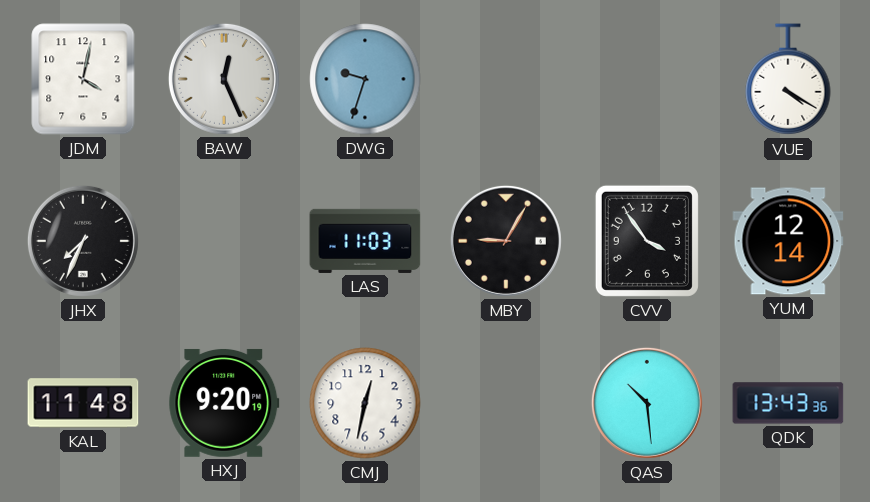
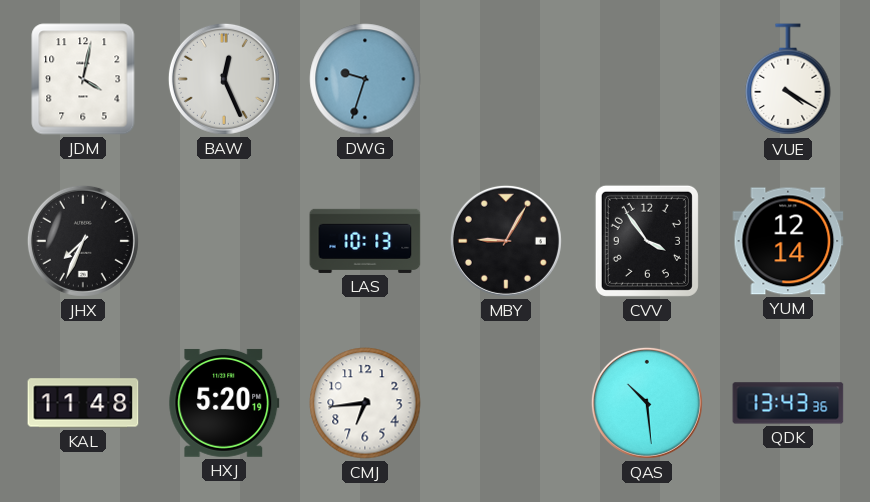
LAS: 11:03 -> 10:13
HXJ: 9:20 -> 5:20
CMJ: 12:32 -> 6:44
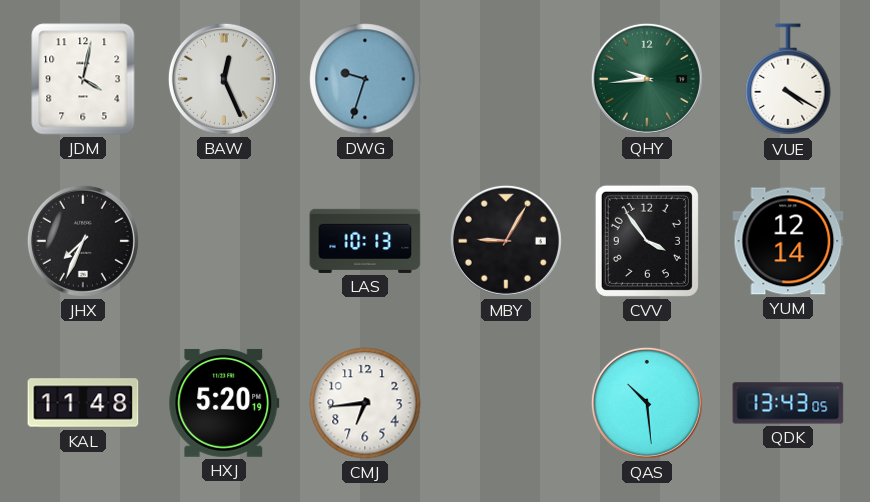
QHY: none -> 9:44
QDK: 13:43:36 -> 13:43:05
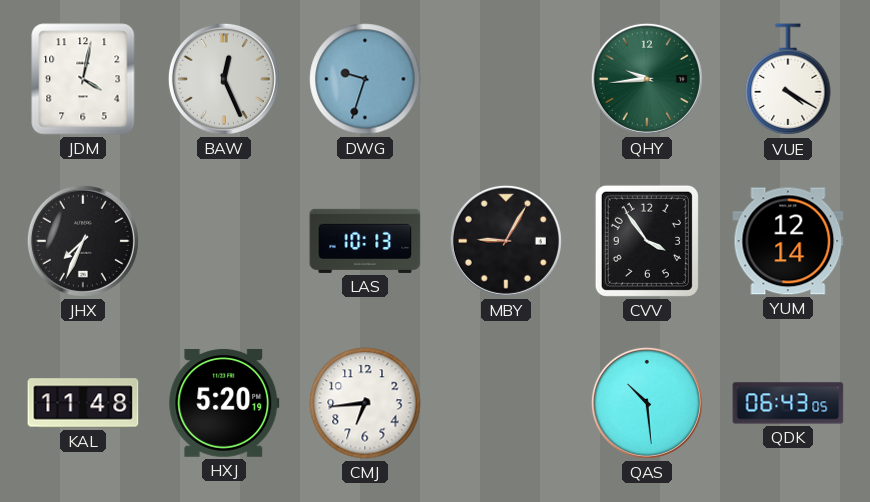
QDK: 13:43 -> 06:43
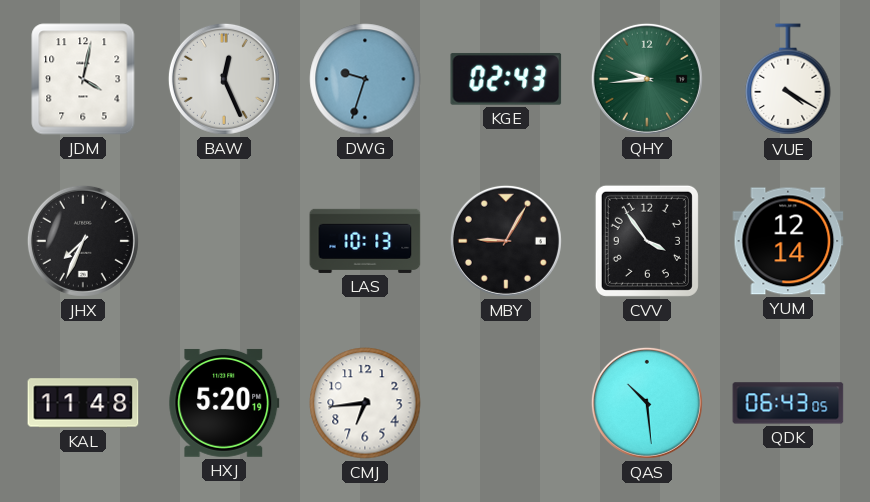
KGE: none -> 02:43
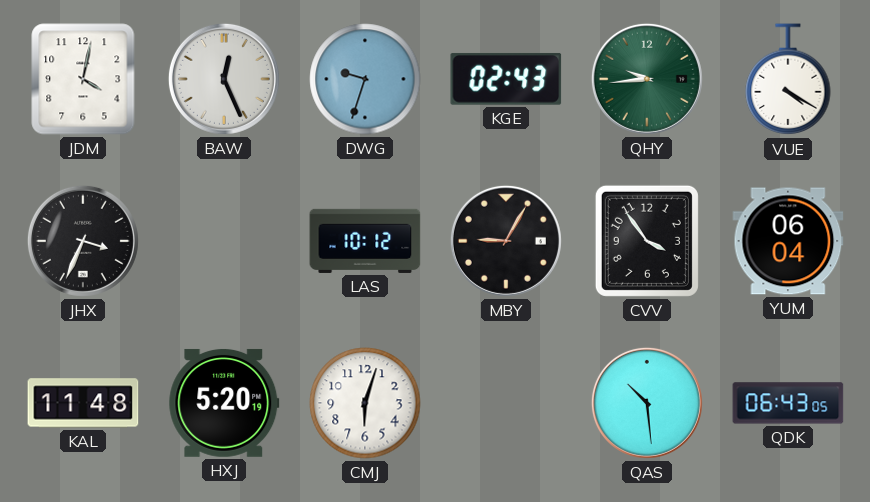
JHX: 7:34 -> 3:34
LAS: 10:13 -> 10:12
YUM: 12:14 -> 06:04
CMJ: 6:44 -> 6:03
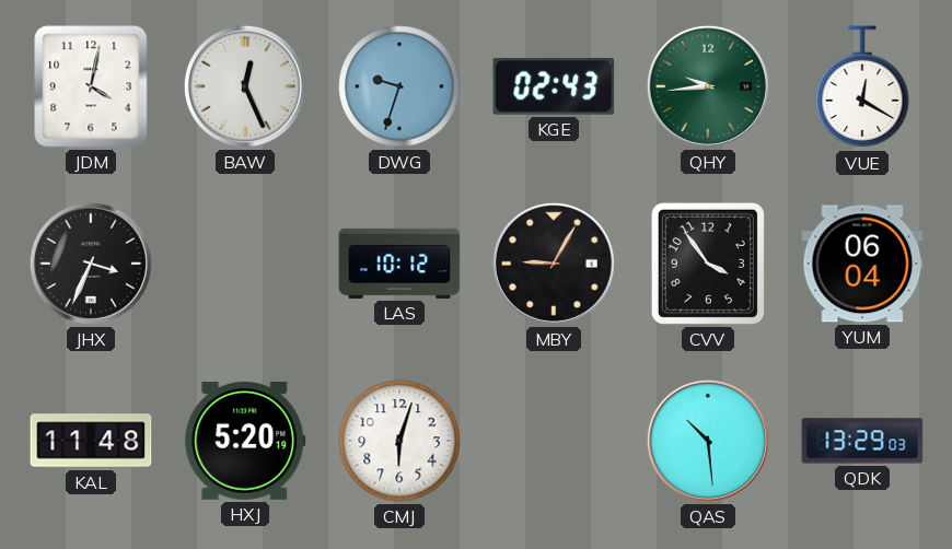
VUE: 4:20 -> 12:20
QDK: 06:43 -> 13:29
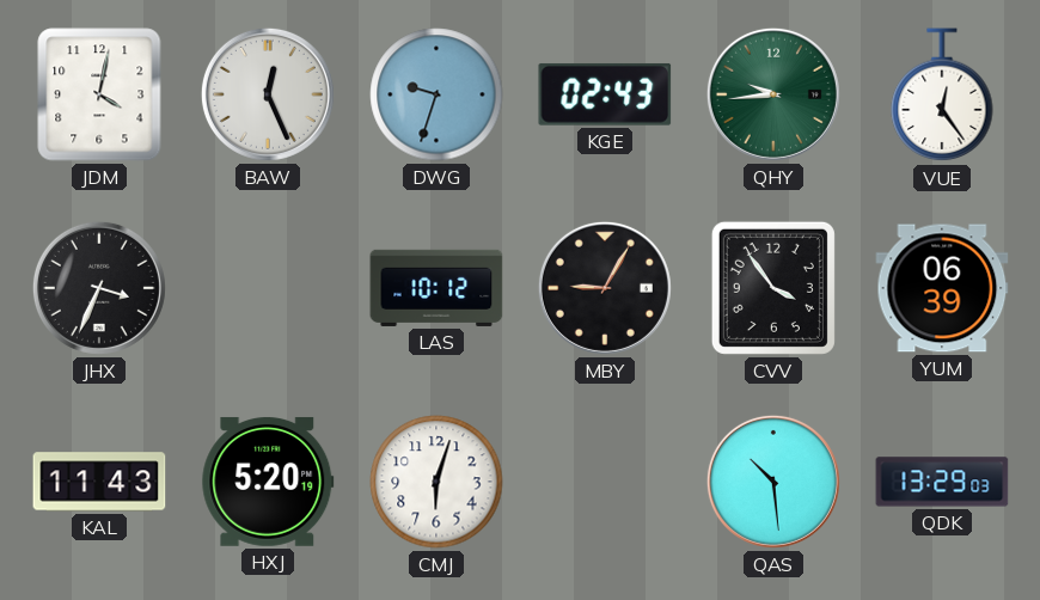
VUE: 12:20 -> 12:24
YUM: 06:04 -> 06:39
KAL: 11:48 -> 11:43
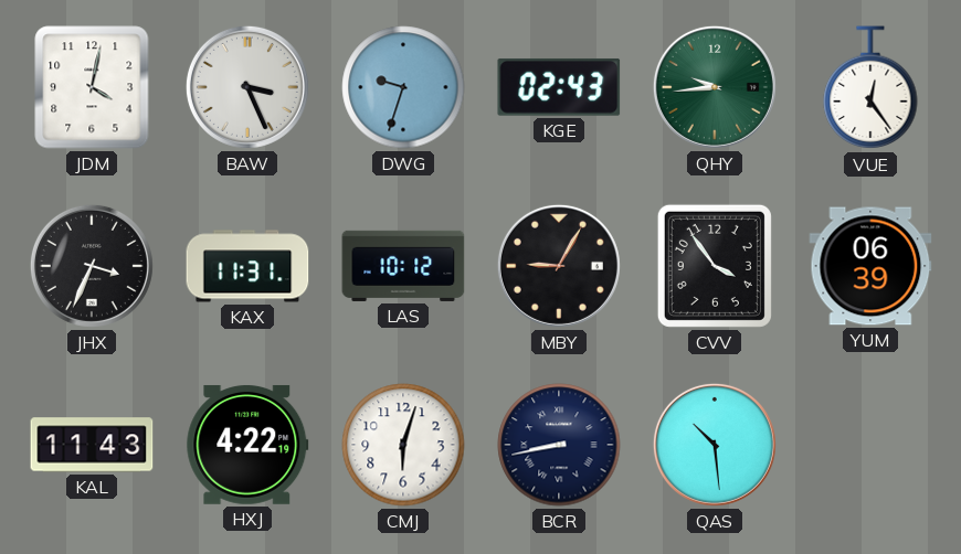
BAW: 12:26 -> 3:26
KAX: none -> 11:31
HXJ: 5:20 -> 4:22
BCR: none -> 8:43
QDK: 13:29 -> none
